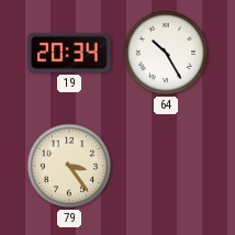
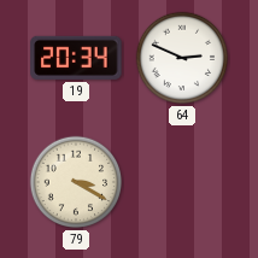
64: 10:25 -> 2:49
79: 3:24 -> 3:20
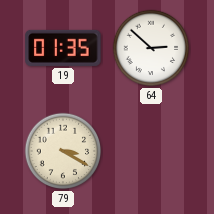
19: 20:34 -> 01:35
64: 2:49 -> 2:52
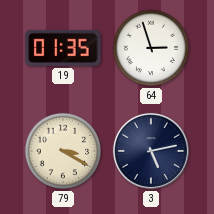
64: 2:52 -> 2:57
3: none -> 5:13
